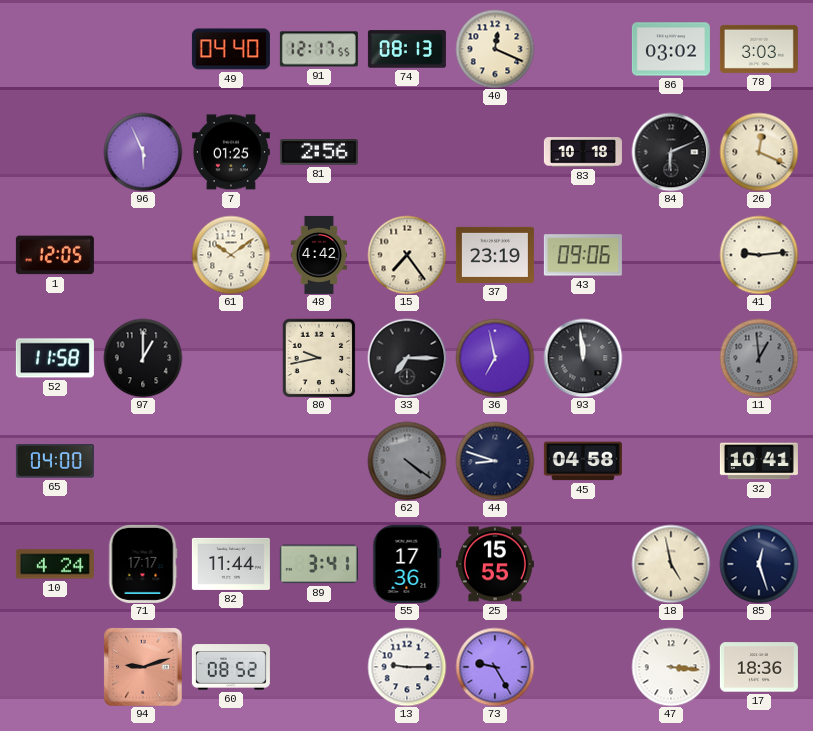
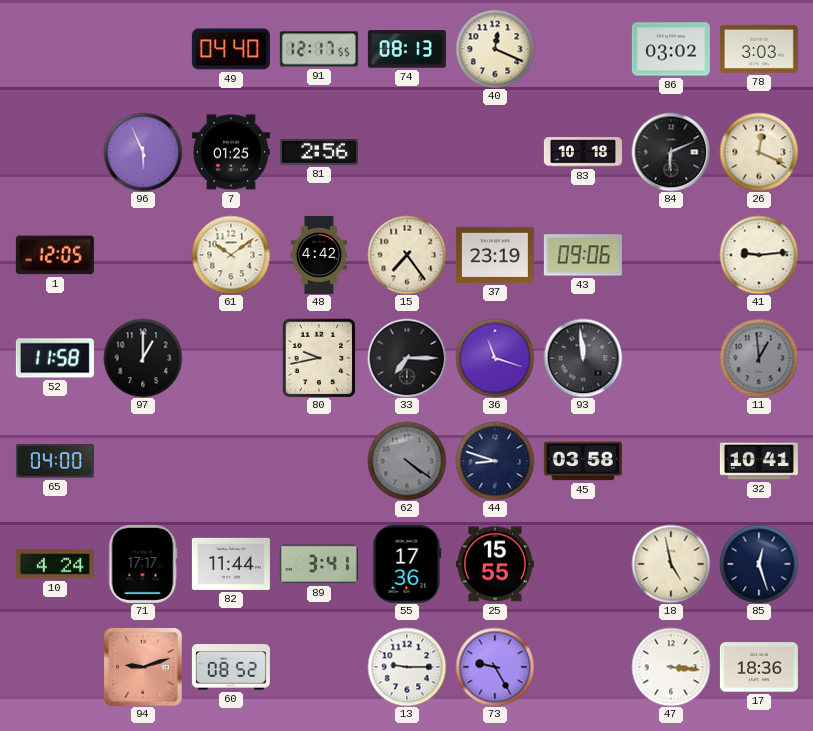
36: 6:58 -> 11:18
45: 04:58 -> 03:58
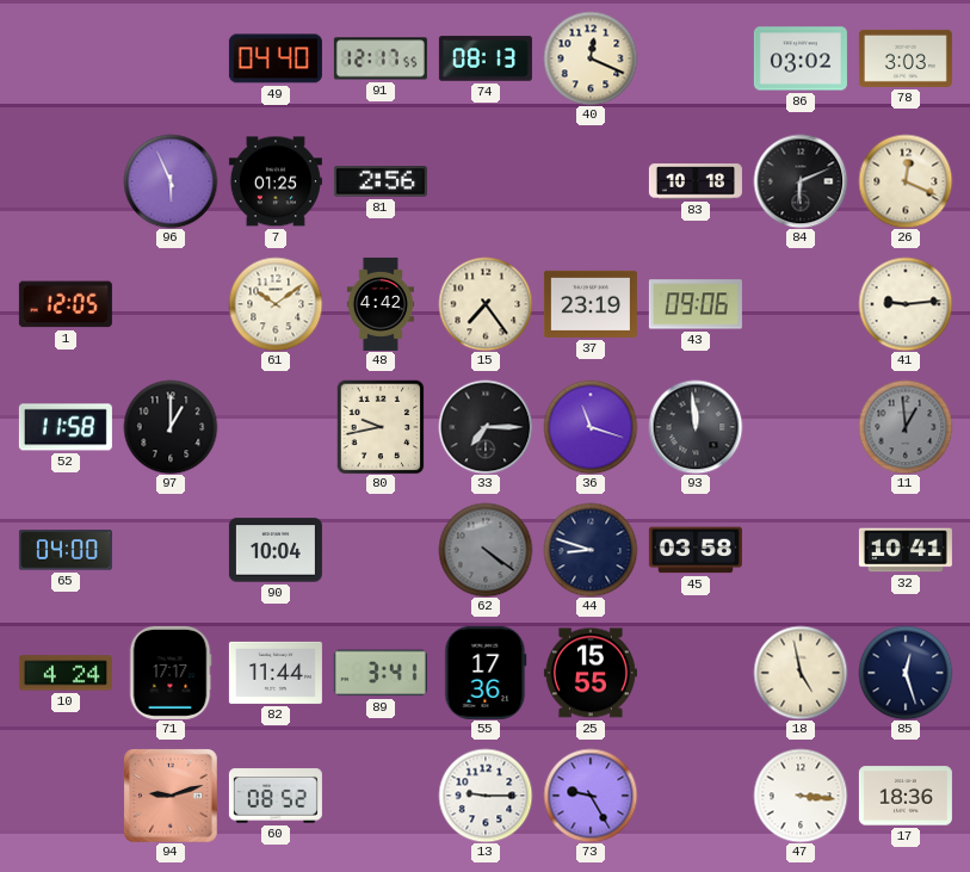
90: none -> 10:04
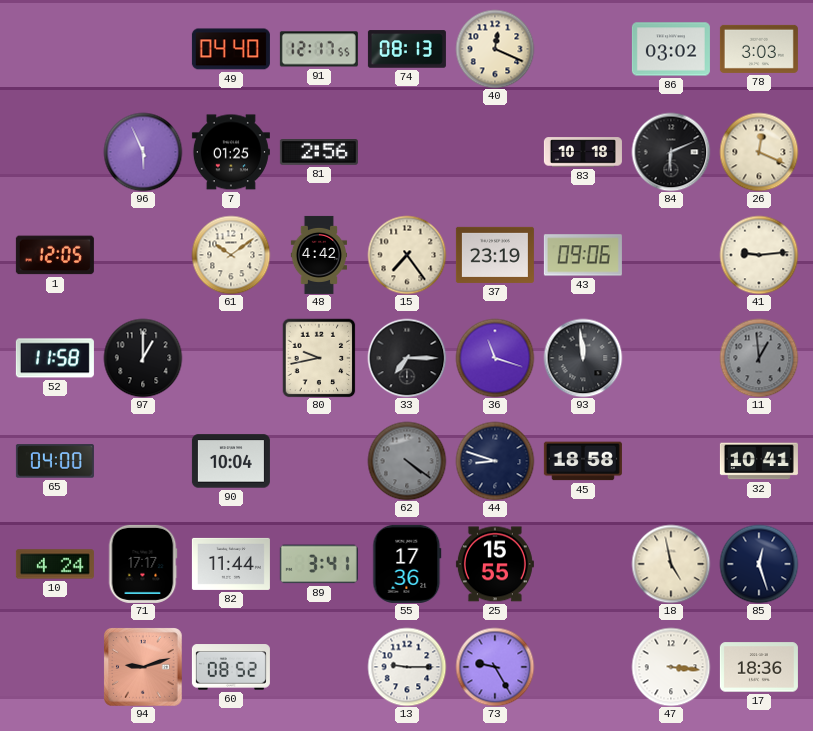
45: 03:58 -> 18:58
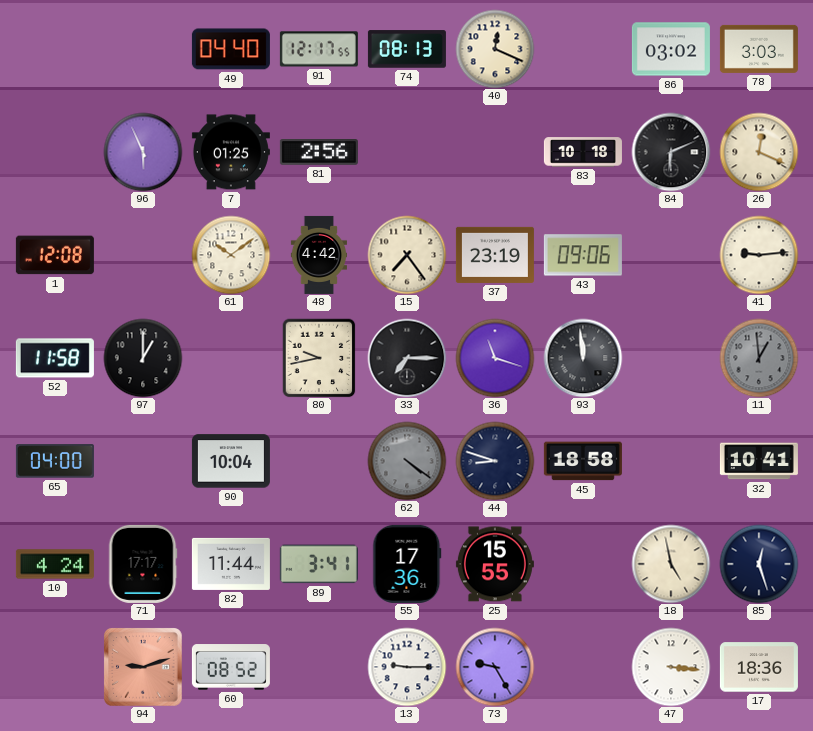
1: 12:05 -> 12:08
